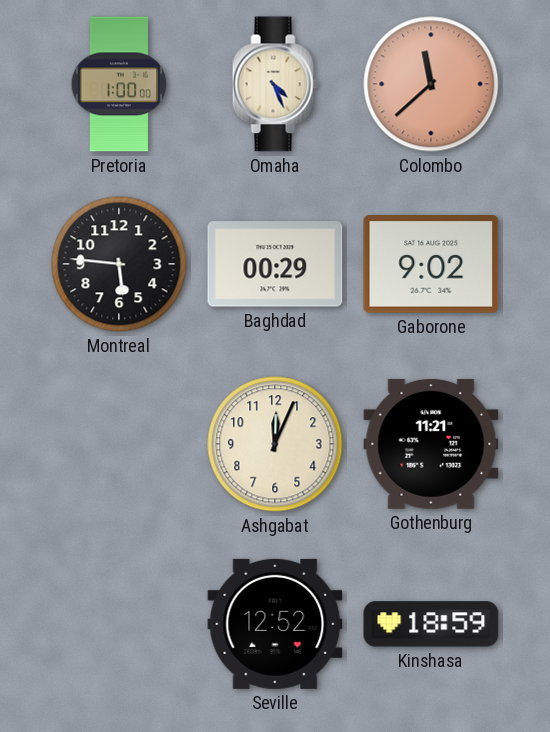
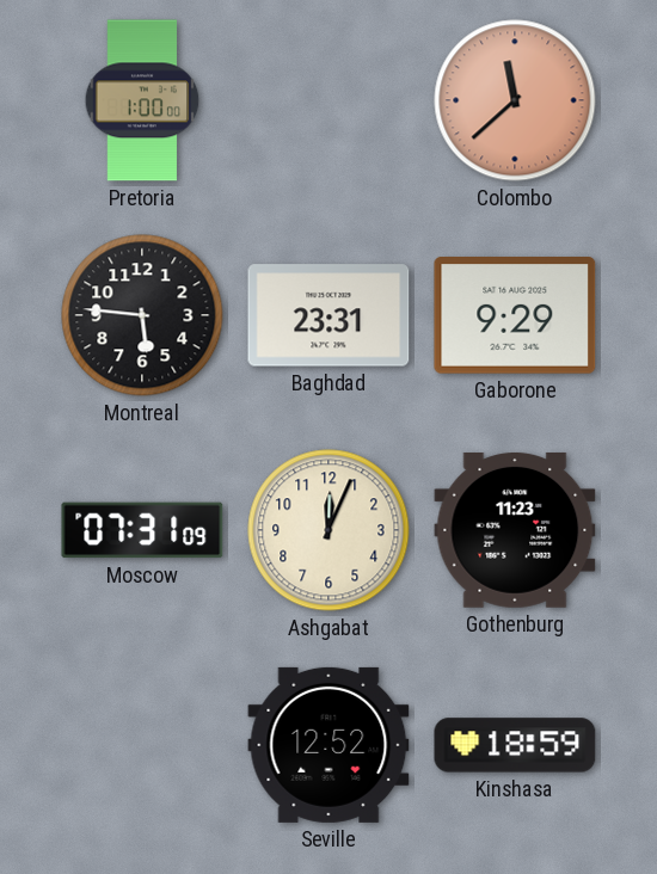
Omaha: 4:26 -> none
Baghdad: 00:29 -> 23:31
Gaborone: 9:02 -> 9:29
Moscow: none -> 07:31
Gothenburg: 11:21 -> 11:23
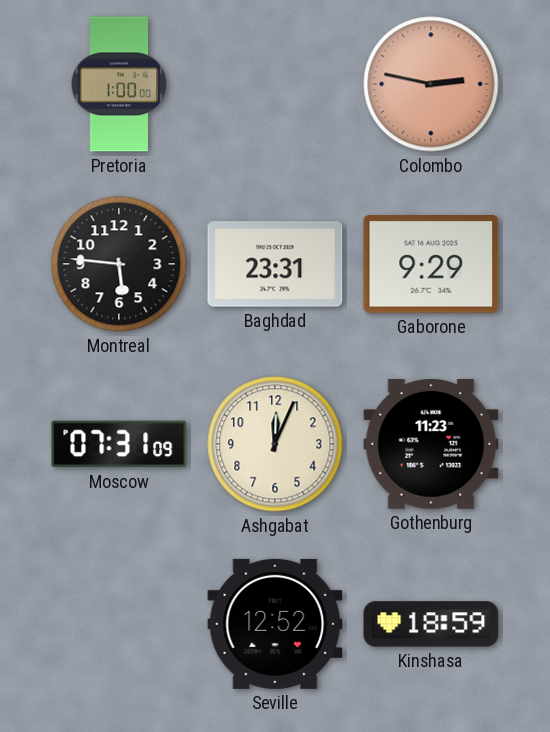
Colombo: 11:38 -> 2:47
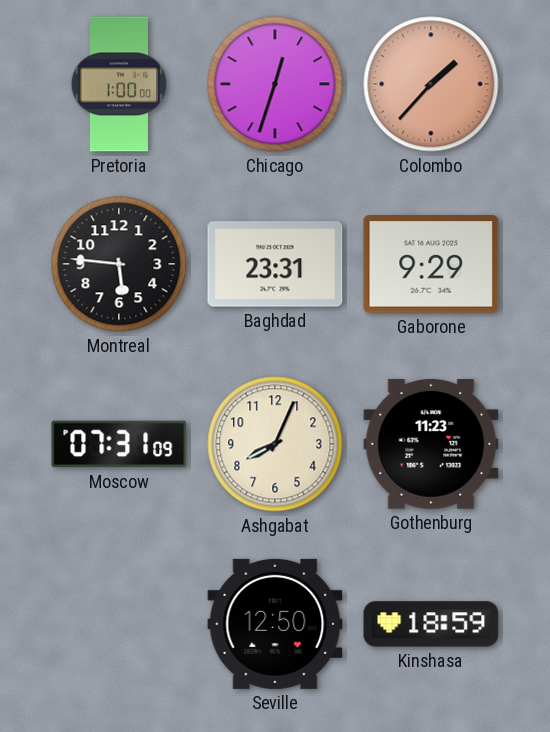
Chicago: none -> 12:33
Colombo: 2:47 -> 1:37
Ashgabat: 12:04 -> 8:04
Seville: 12:52 -> 12:50
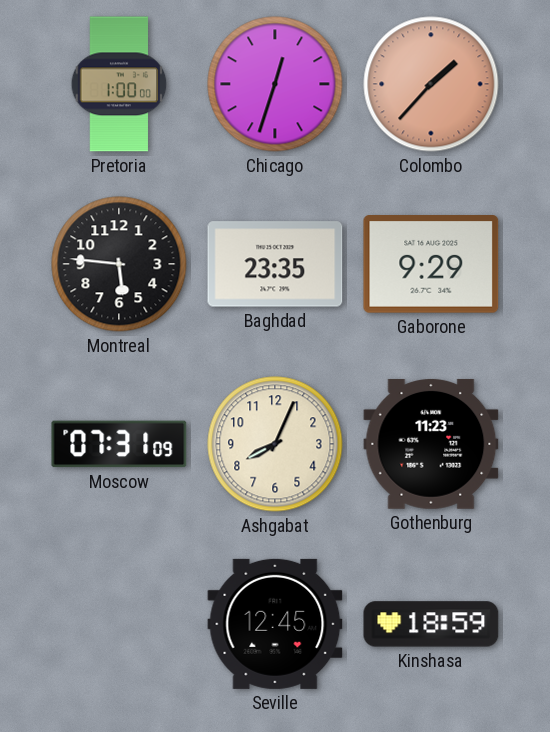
Baghdad: 23:31 -> 23:35
Seville: 12:50 -> 12:45
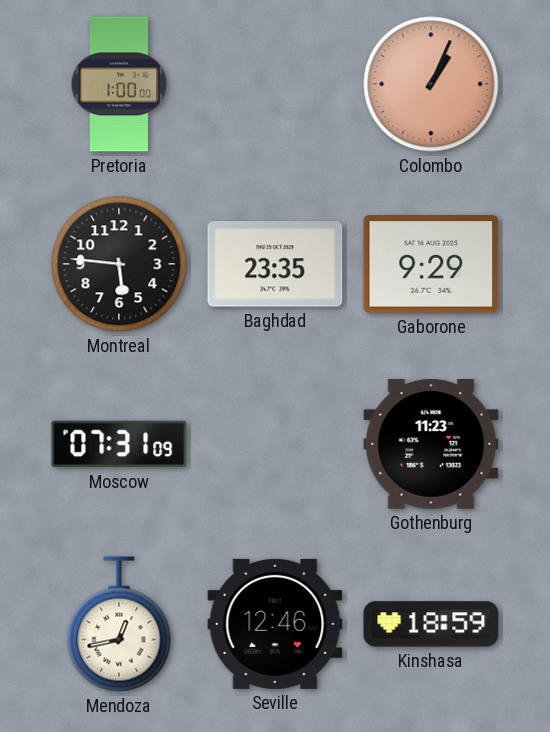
Chicago: 12:33 -> none
Colombo: 1:37 -> 1:04
Ashgabat: 8:04 -> none
Mendoza: none -> 12:43
Seville: 12:45 -> 12:46
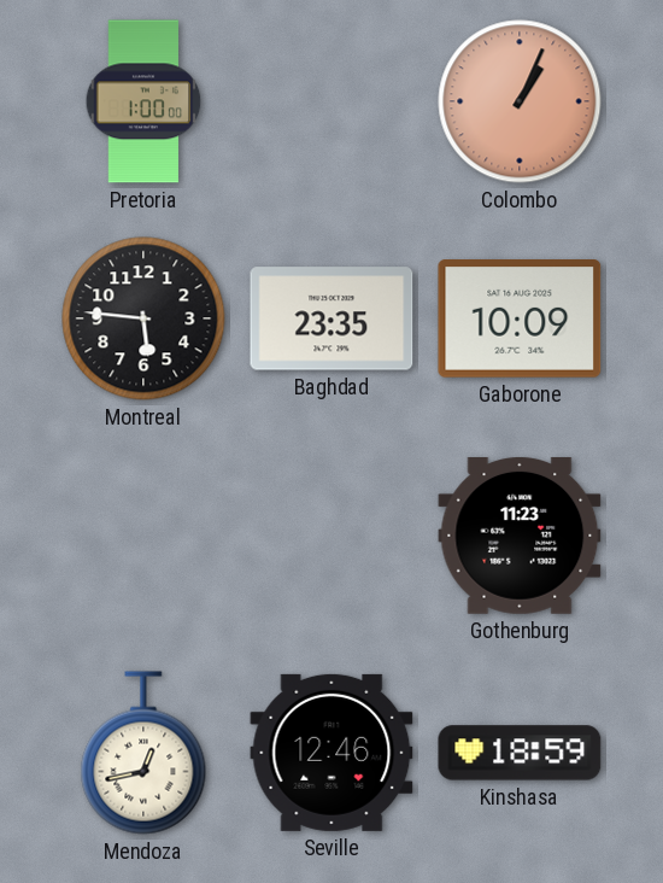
Gaborone: 9:29 -> 10:09
Moscow: 07:31 -> none
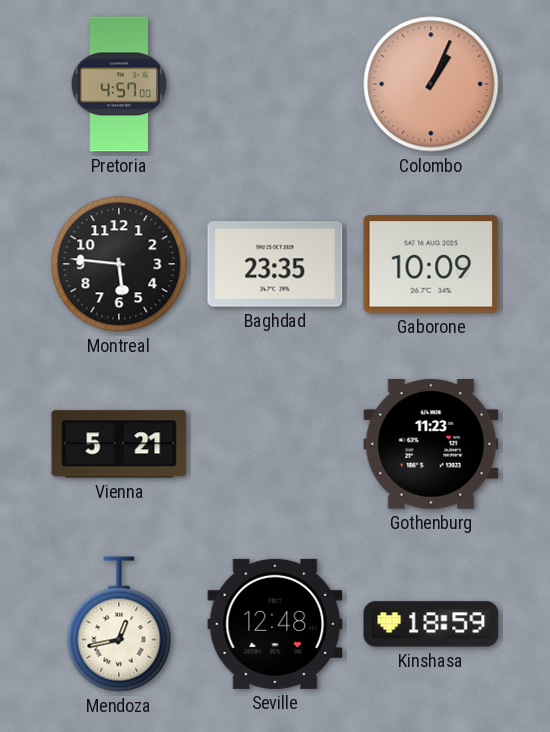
Pretoria: 1:00 -> 4:57
Vienna: none -> 5:21
Seville: 12:46 -> 12:48
